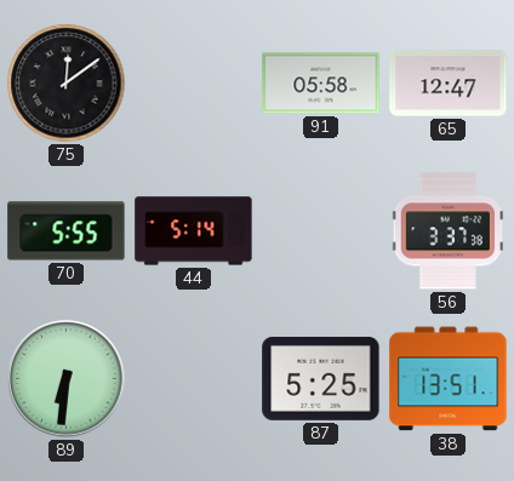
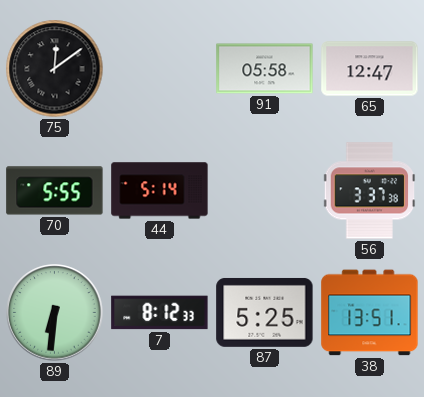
7: none -> 8:12
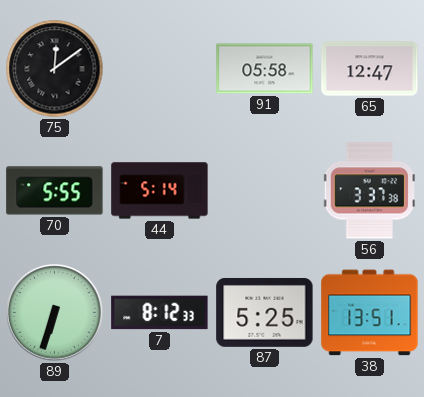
89: 6:31 -> 6:33
